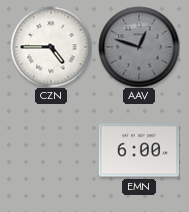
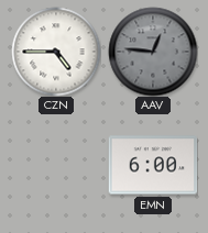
AAV: 12:48 -> 12:46
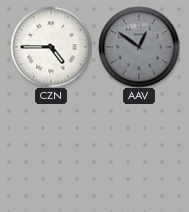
AAV: 12:46 -> 12:51
EMN: 6:00 -> none
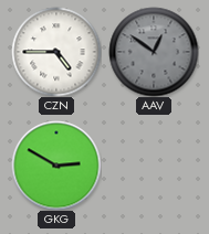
GKG: none -> 2:50
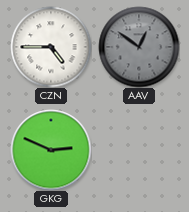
GKG: 2:50 -> 2:49
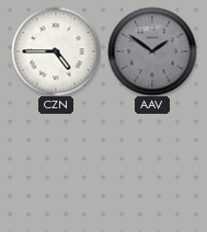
AAV: 12:51 -> 1:51
GKG: 2:49 -> none
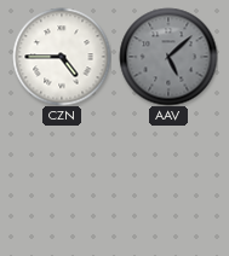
AAV: 1:51 -> 5:08
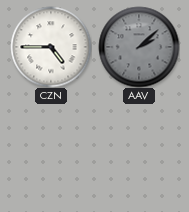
AAV: 5:08 -> 2:08
